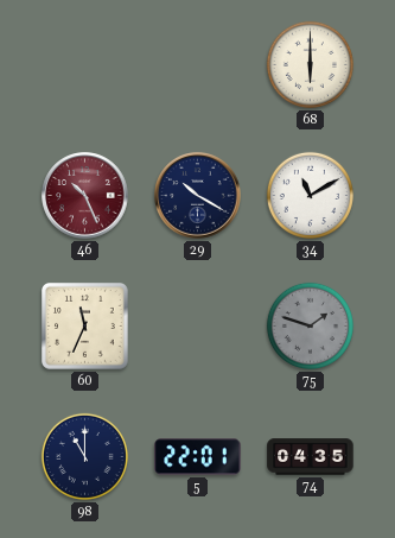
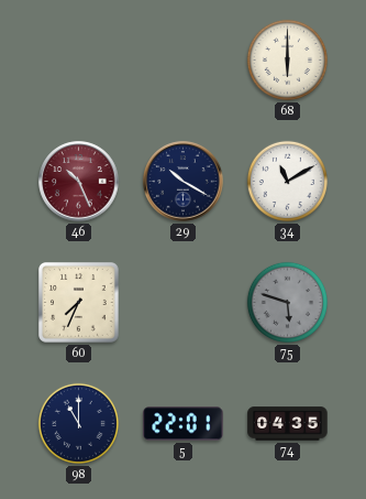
60: 11:34 -> 7:34
75: 1:48 -> 5:48
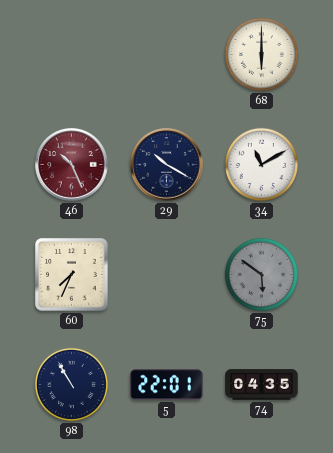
75: 5:48 -> 5:51
98: 11:00 -> 10:55
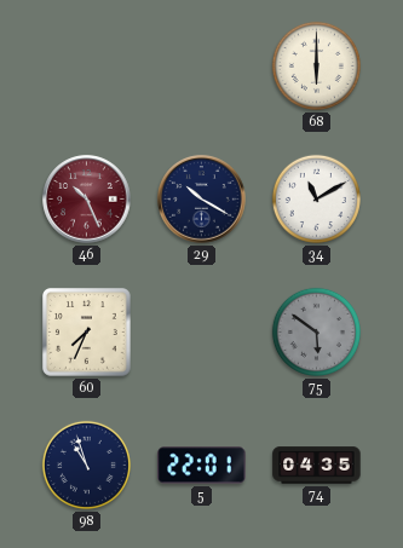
98: 10:55 -> 10:57
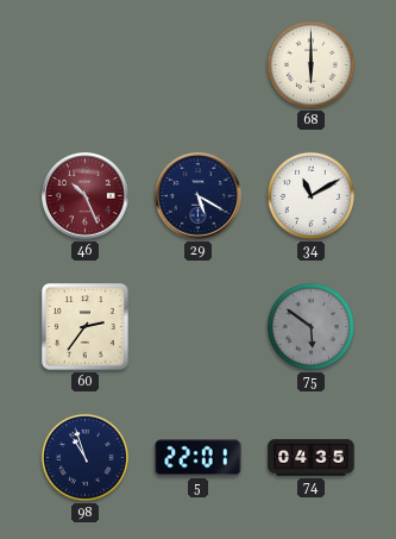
29: 10:20 -> 5:20
60: 7:34 -> 2:36
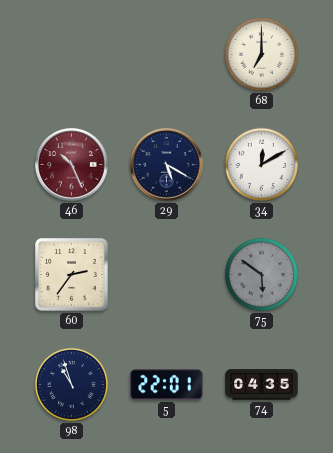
68: 6:00 -> 7:00
34: 11:10 -> 12:10
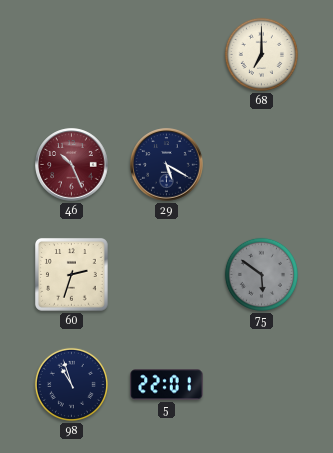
34: 12:10 -> none
60: 2:36 -> 2:33
74: 04:35 -> none
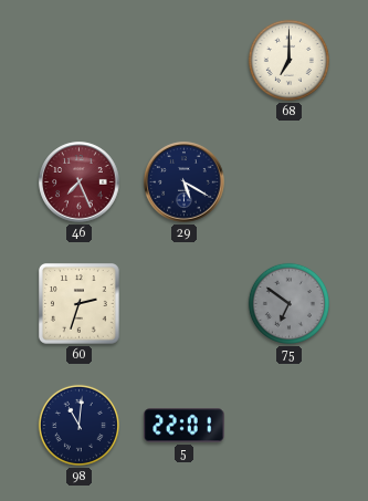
46: 10:26 -> 7:26
75: 5:51 -> 6:51
98: 10:57 -> 11:01
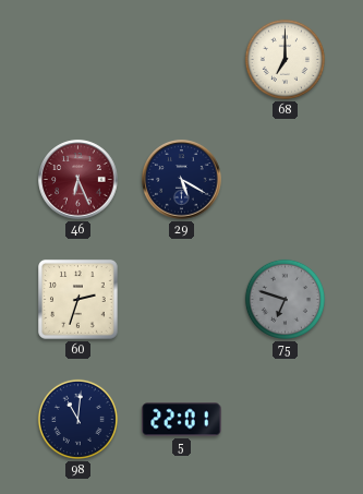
46: 7:26 -> 6:26
75: 6:51 -> 6:48
